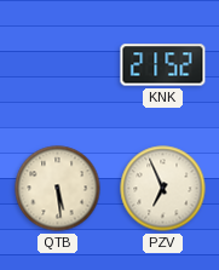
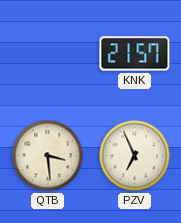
KNK: 21:52 -> 21:57
QTB: 5:29 -> 3:29
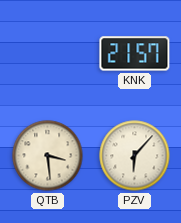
PZV: 6:56 -> 6:07
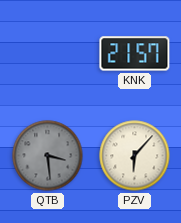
QTB dial: cream -> grey
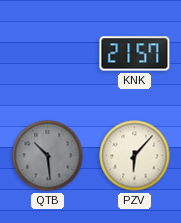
QTB: 3:29 -> 10:29
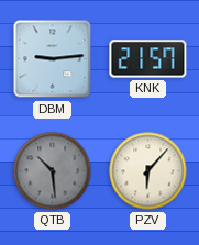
DBM: none -> 9:14
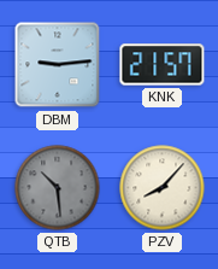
PZV: 6:07 -> 8:07
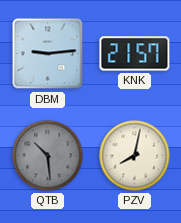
PZV: 8:07 -> 8:02
